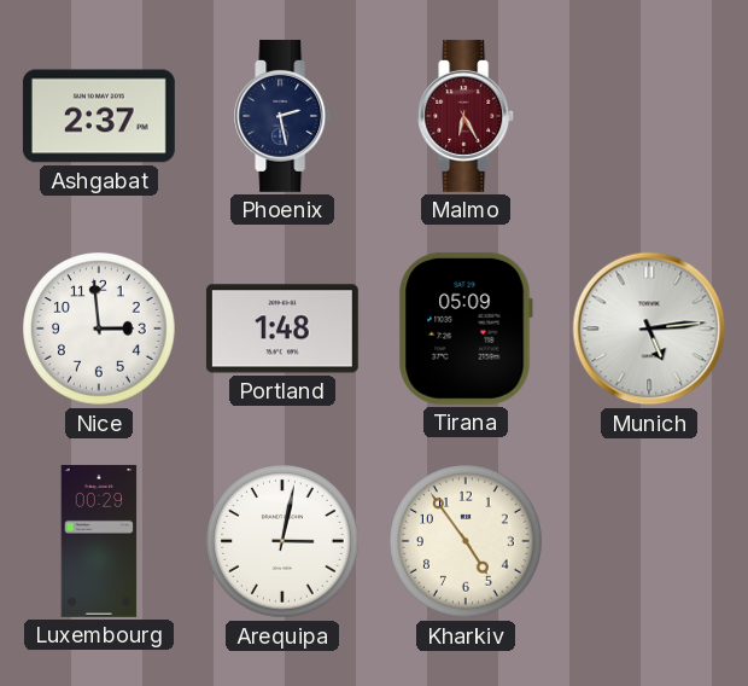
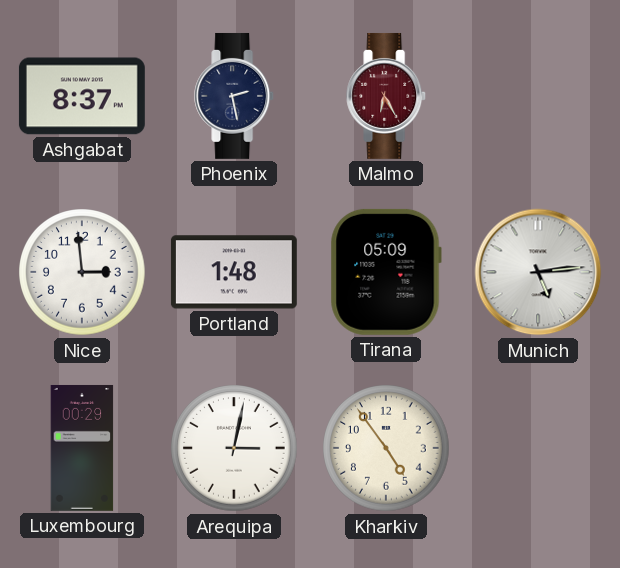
Ashgabat: 2:37 -> 8:37
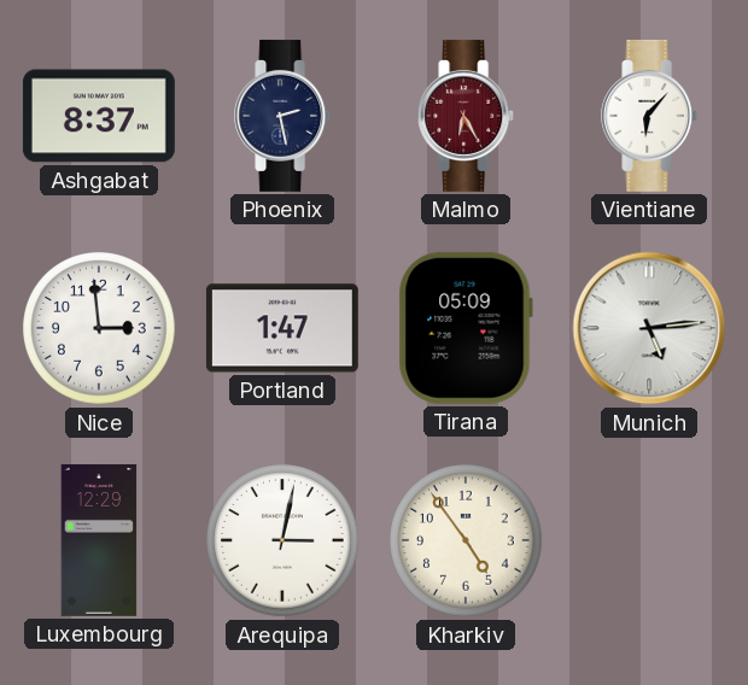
Vientiane: none -> 6:07
Portland: 1:48 -> 1:47
Luxembourg: 00:29 -> 12:29
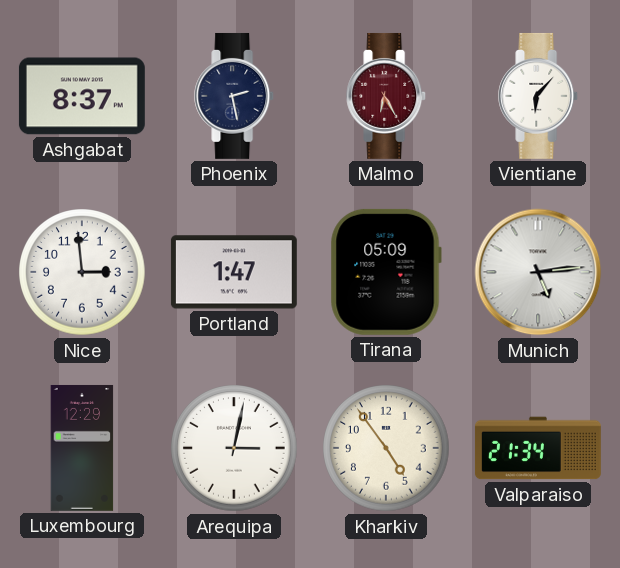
Valparaiso: none -> 21:34
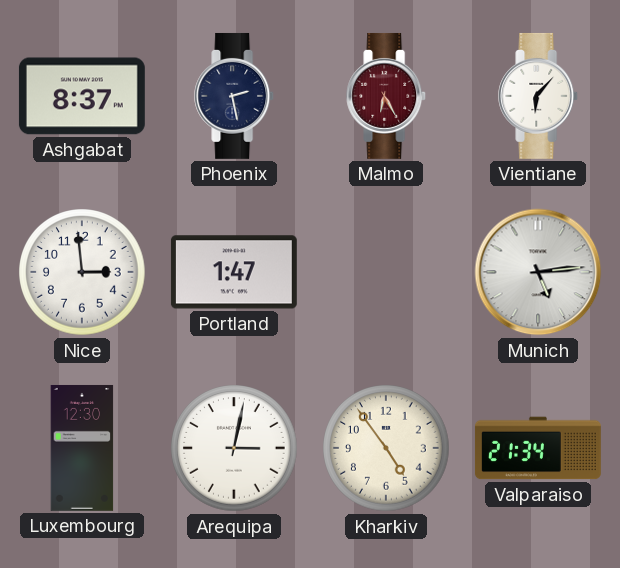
Tirana: 05:09 -> none
Luxembourg: 12:29 -> 12:30
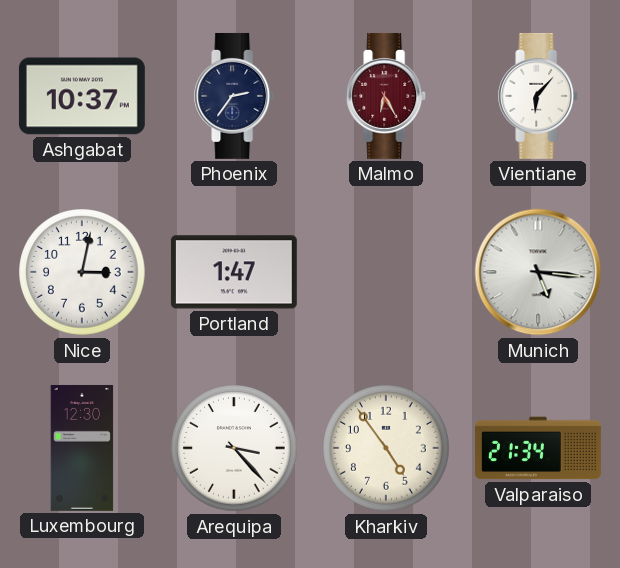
Ashgabat: 8:37 -> 10:37
Phoenix: 2:28 -> 2:36
Nice: 2:59 -> 3:02
Munich: 5:14 -> 5:16
Arequipa: 3:02 -> 3:23
